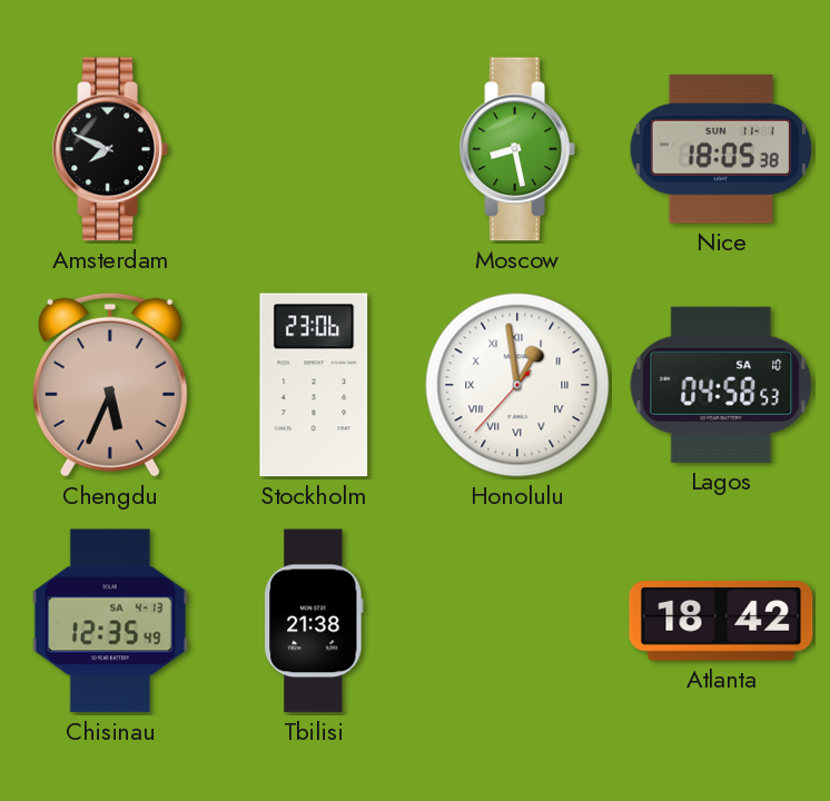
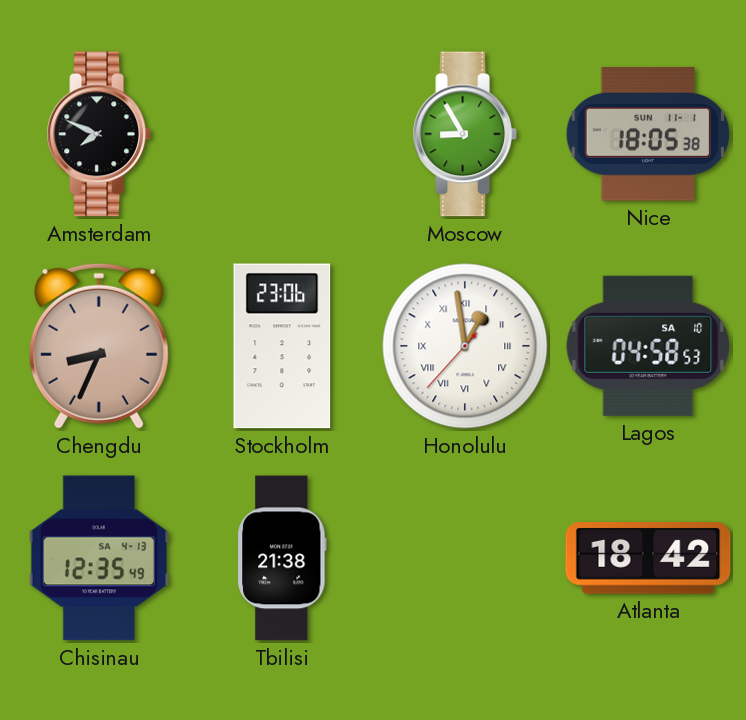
Moscow: 8:28 -> 8:55
Chengdu: 5:34 -> 8:34
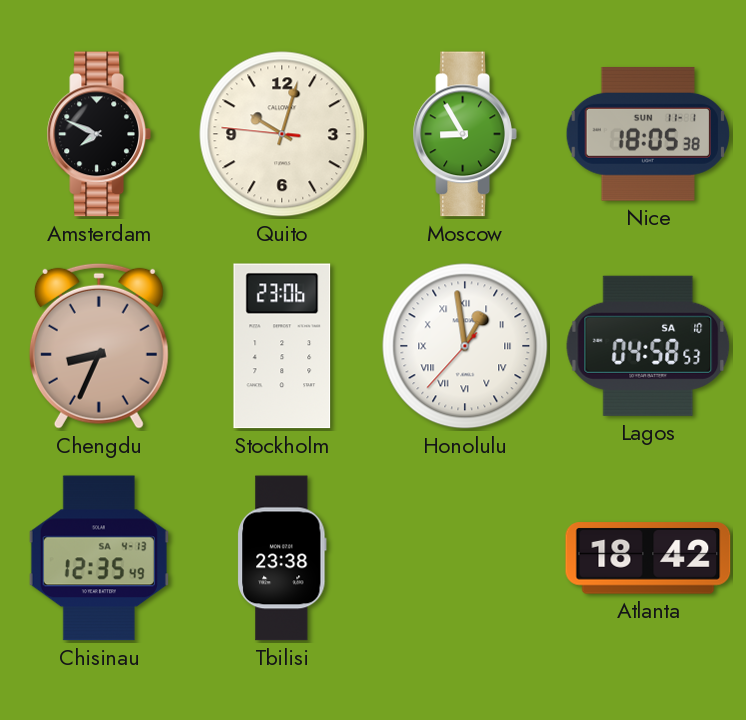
Quito: none -> 10:02
Tbilisi: 21:38 -> 23:38
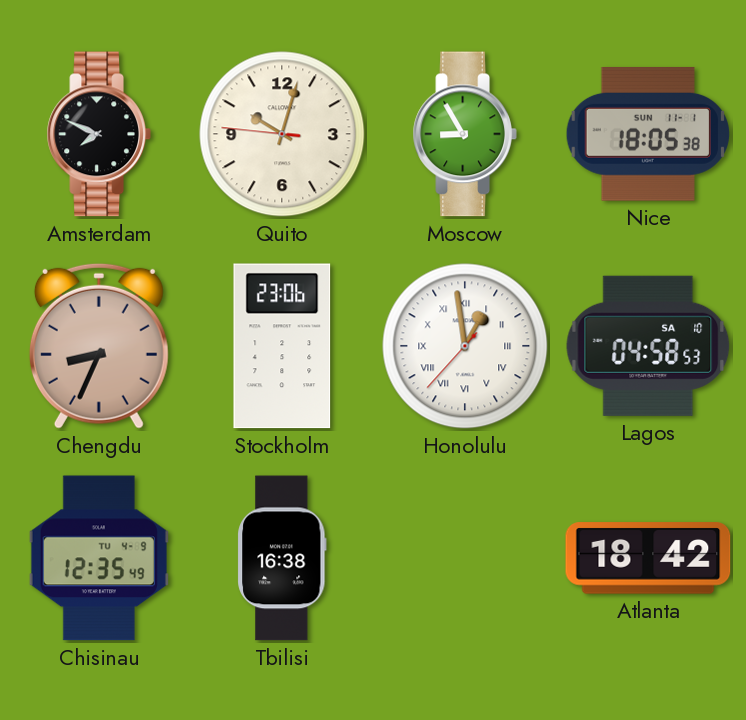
Chisinau date: SA 4-13 -> TU 4-9
Tbilisi: 23:38 -> 16:38
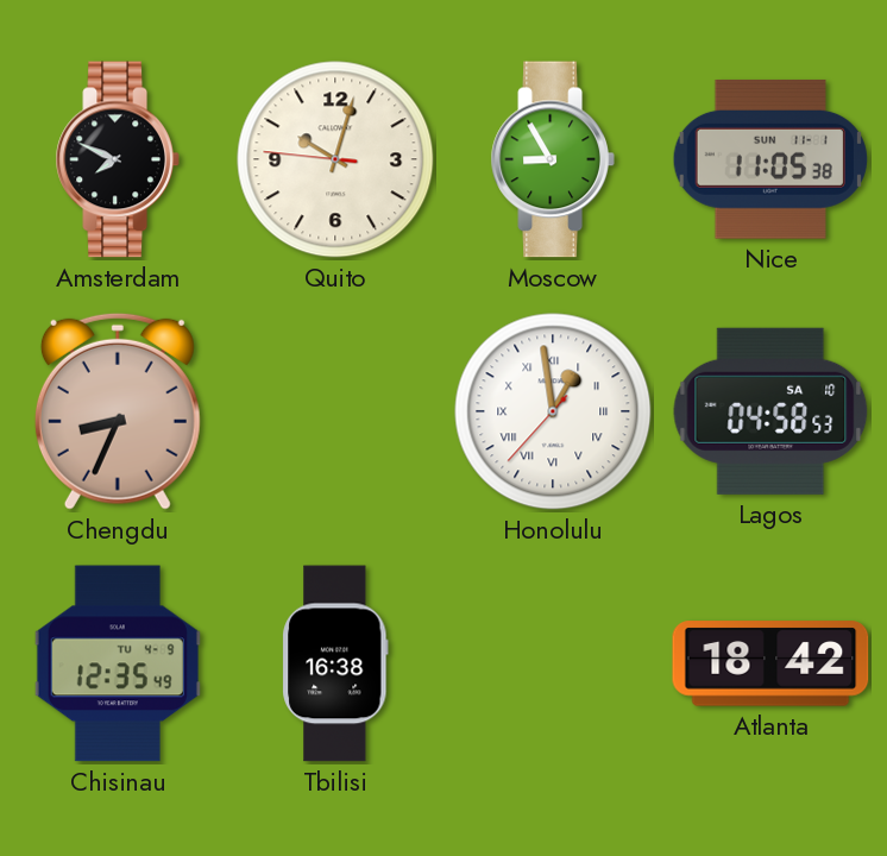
Nice: 18:05 -> 11:05
Stockholm: 23:06 -> none
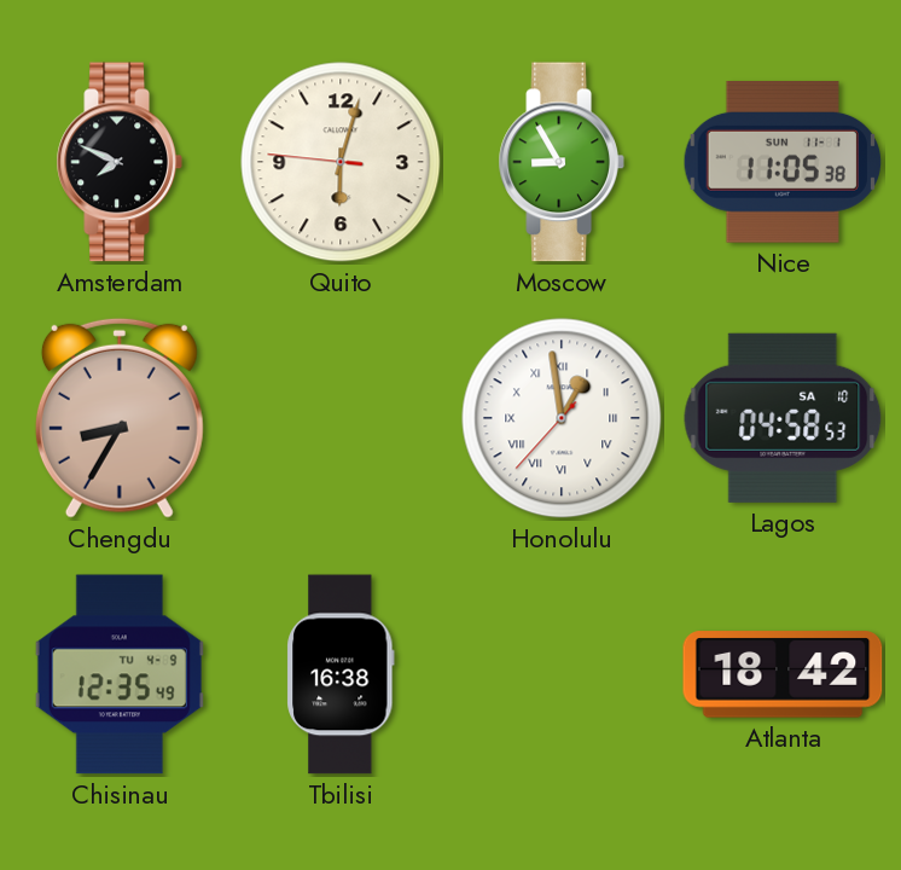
Quito: 10:02 -> 6:02
Chengdu: 8:34 -> 8:35
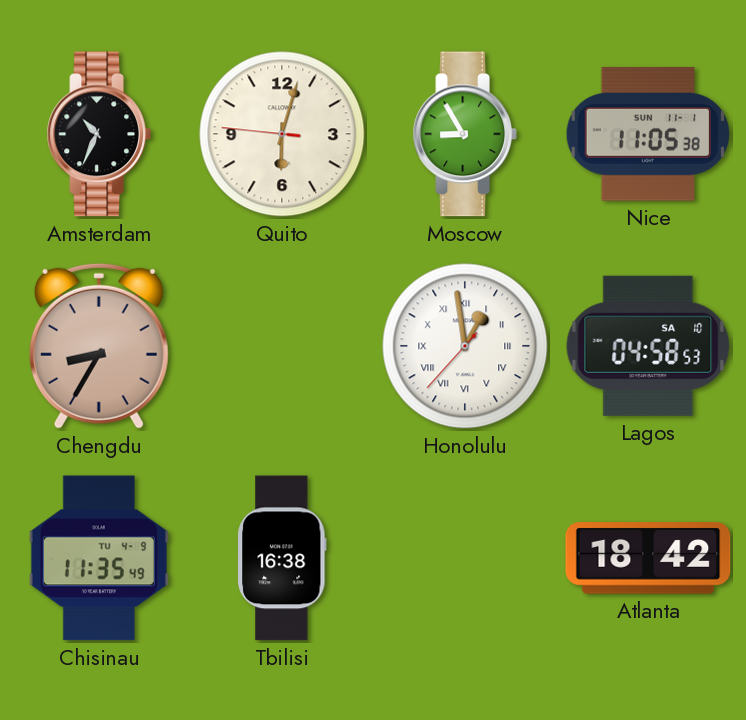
Amsterdam: 7:49 -> 10:34
Chisinau: 12:35 -> 11:35
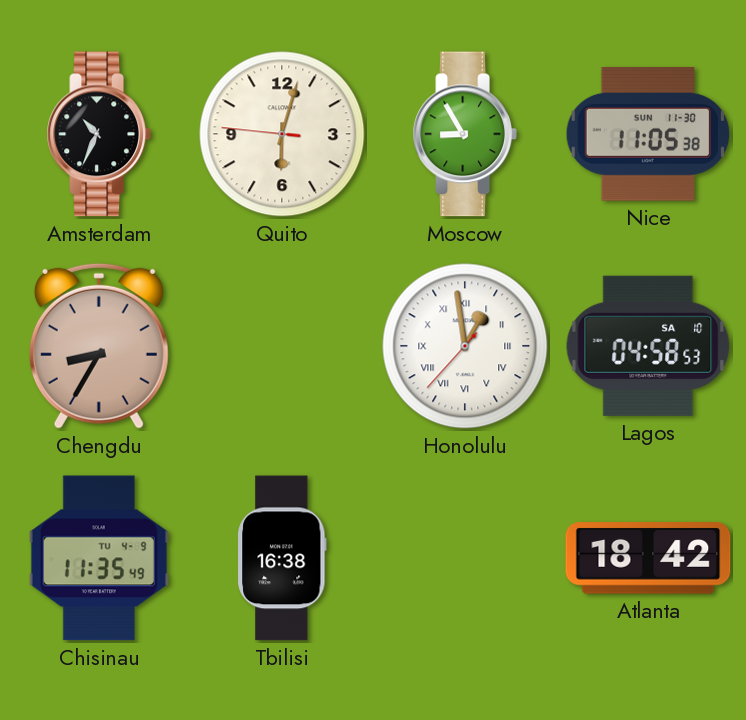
Nice date: SUN 11-1 -> SUN 11-30
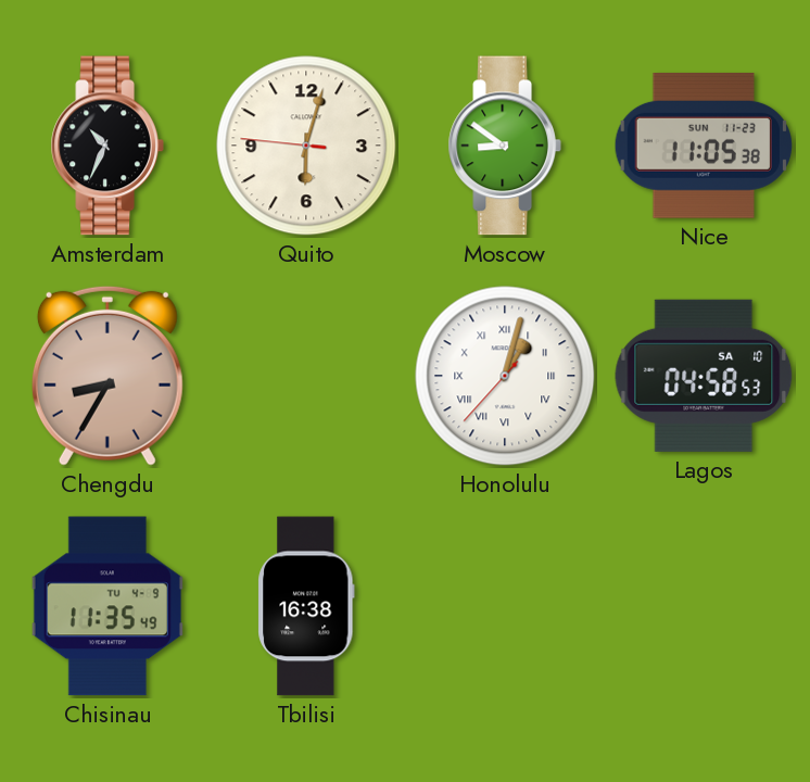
Moscow: 8:55 -> 8:51
Nice date: SUN 11-30 -> SUN 11-23
Honolulu: 12:58 -> 1:02
Atlanta: 18:42 -> none
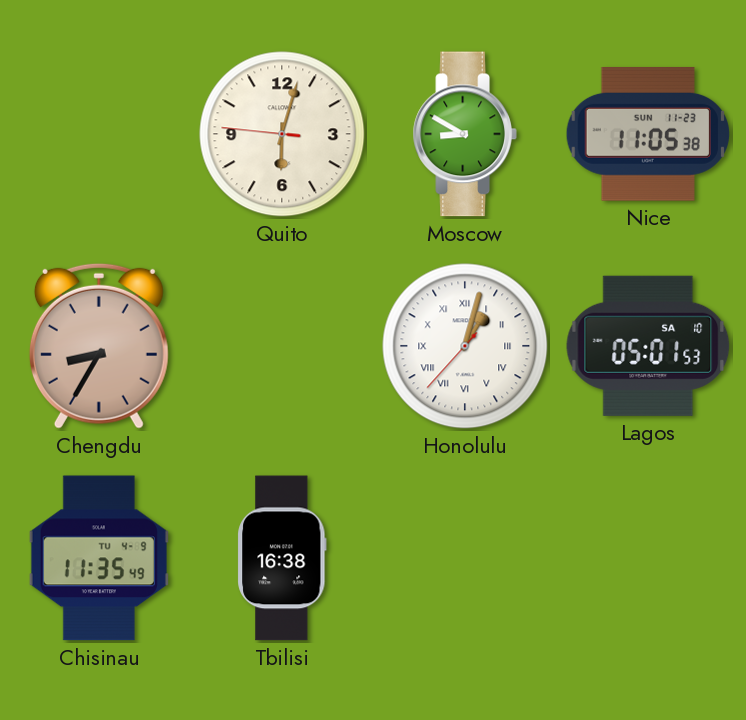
Amsterdam: 10:34 -> none
Moscow: 8:51 -> 8:50
Lagos: 04:58 -> 05:01
